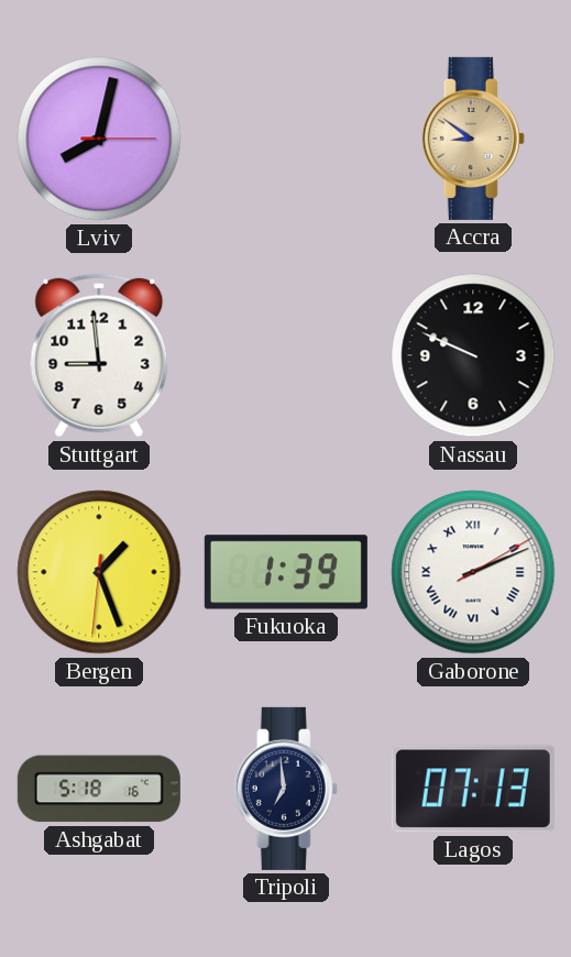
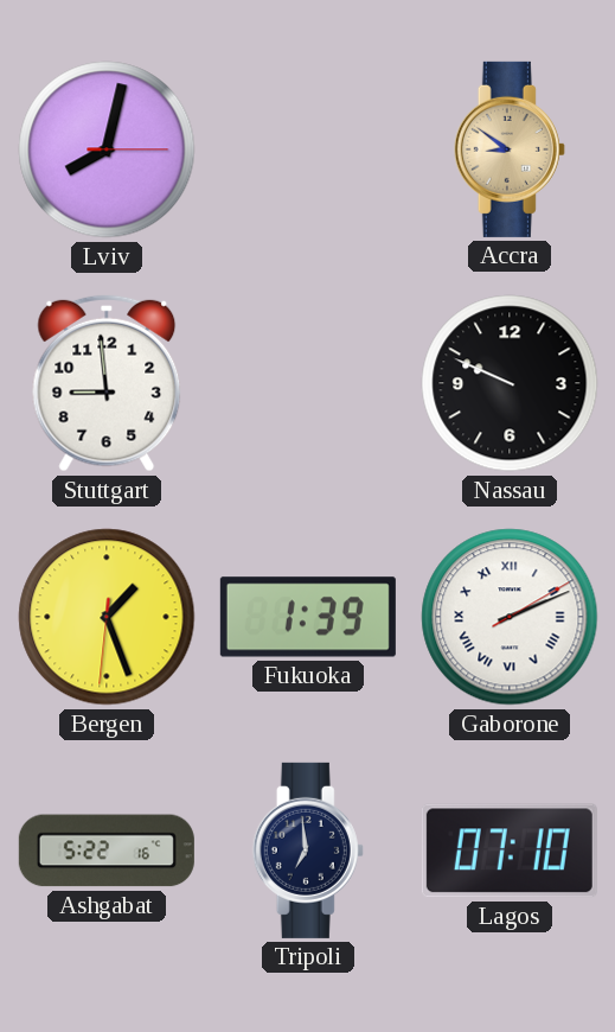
Ashgabat: 5:18 -> 5:22
Lagos: 07:13 -> 07:10
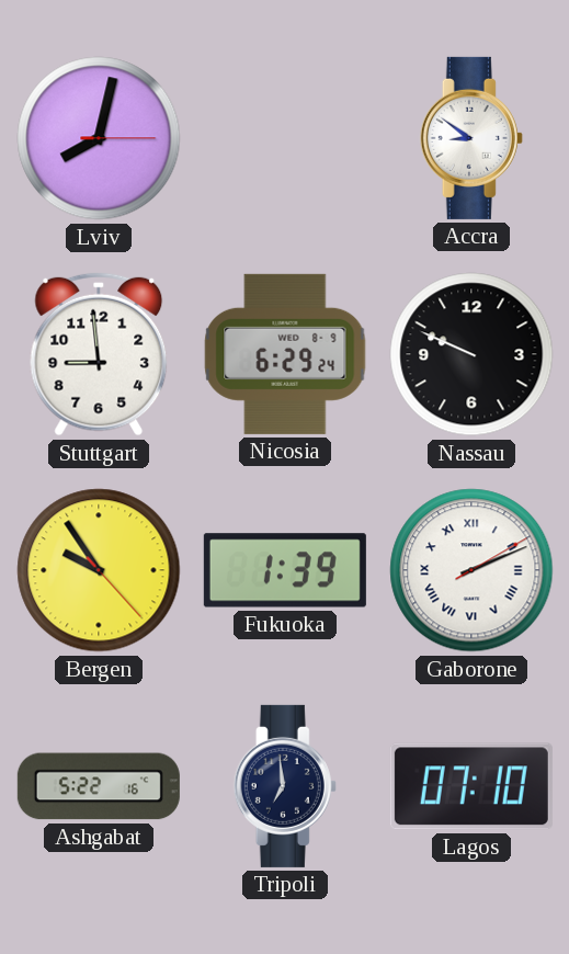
Accra dial: champagne -> white
Nicosia: none -> 6:29
Bergen: 1:26 -> 9:54
